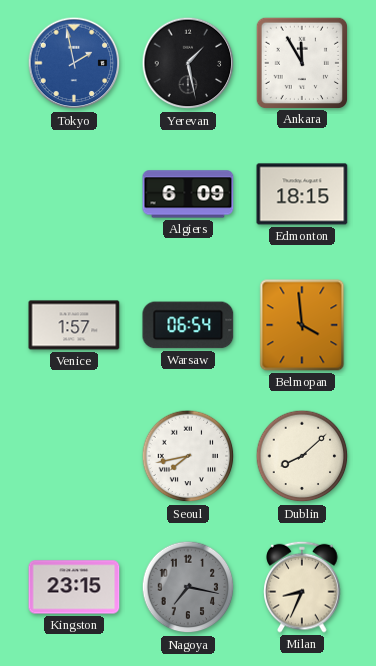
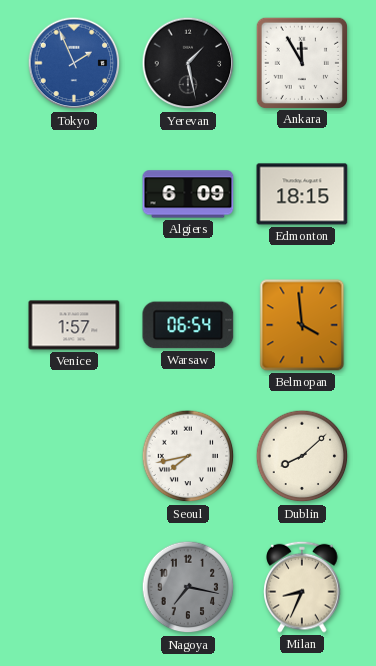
Tokyo: 1:58 -> 1:56
Kingston: 23:15 -> none
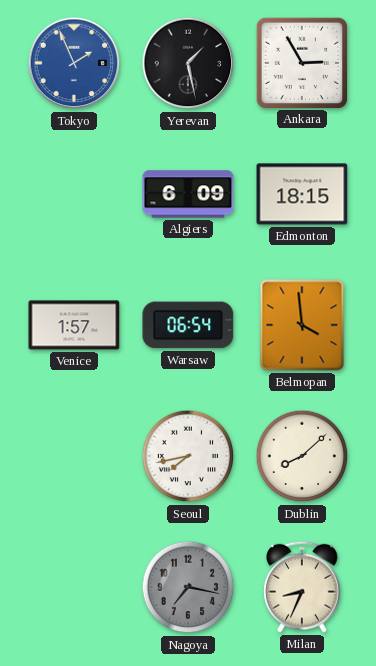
Ankara: 11:55 -> 2:55
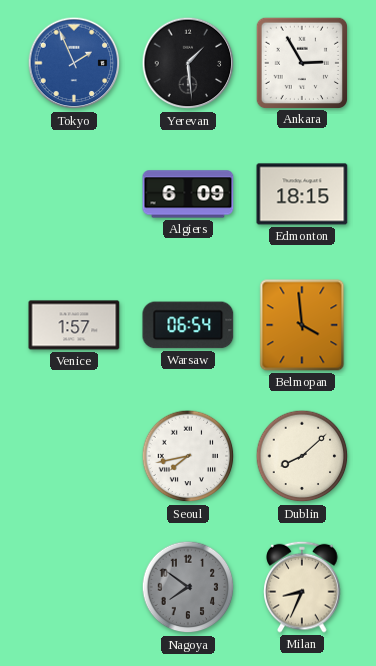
Yerevan: 1:28 -> 1:29
Nagoya: 7:17 -> 7:51
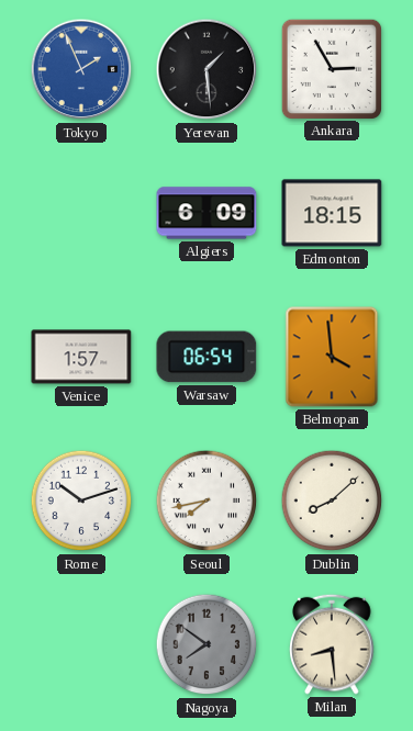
Rome: none -> 10:12
Milan: 8:34 -> 8:29
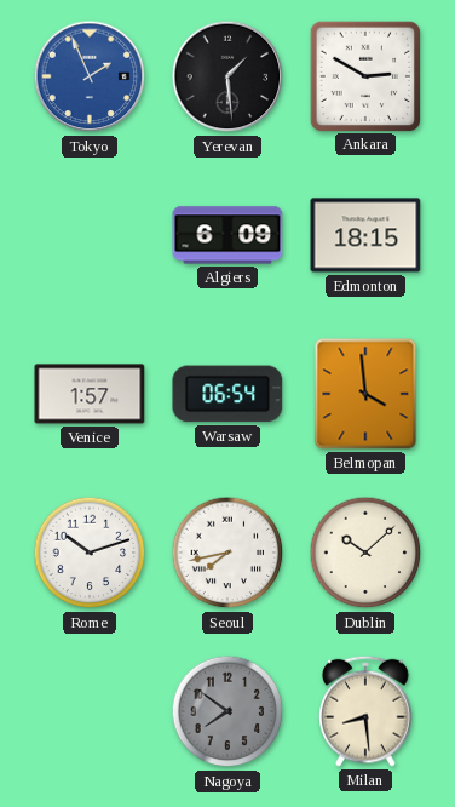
Ankara: 2:55 -> 2:50
Dublin: 8:08 -> 10:08
